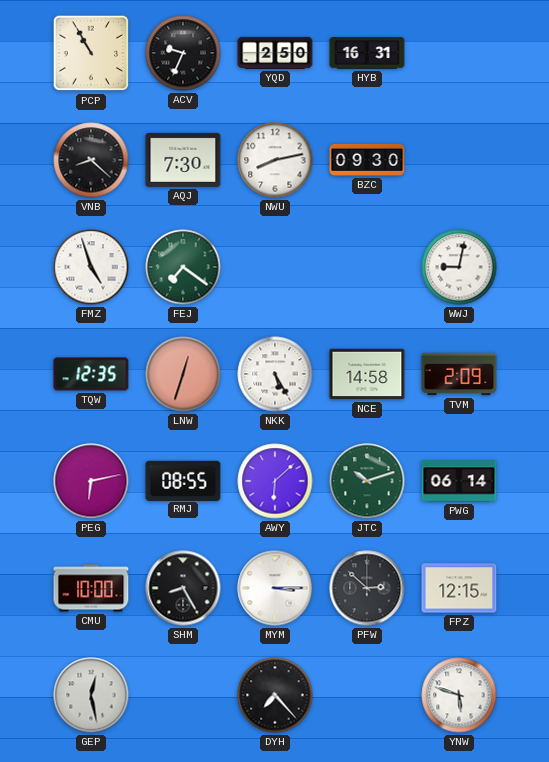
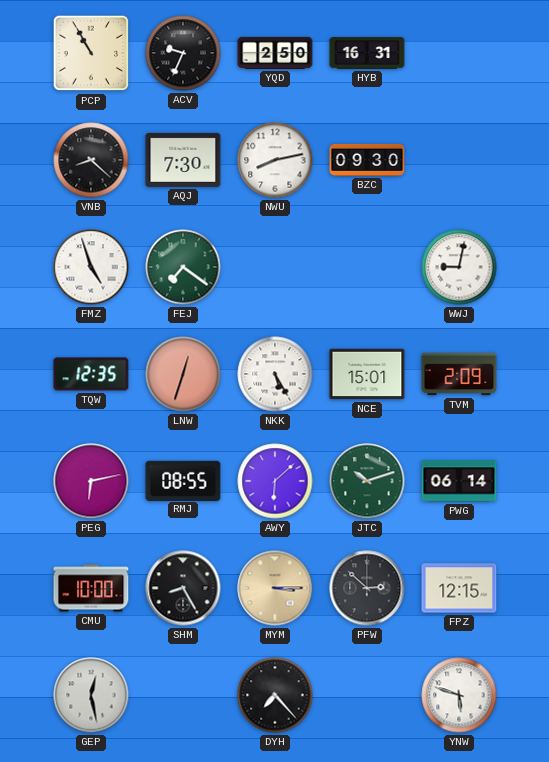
NCE: 14:58 -> 15:01
MYM dial: white -> champagne
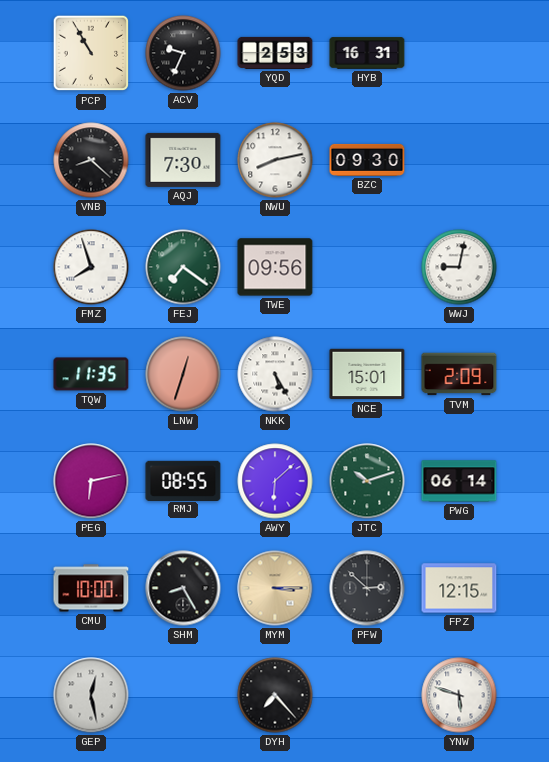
YQD: 2:50 -> 2:53
FMZ: 4:57 -> 7:57
TWE: none -> 09:56
TQW: 12:35 -> 11:35
